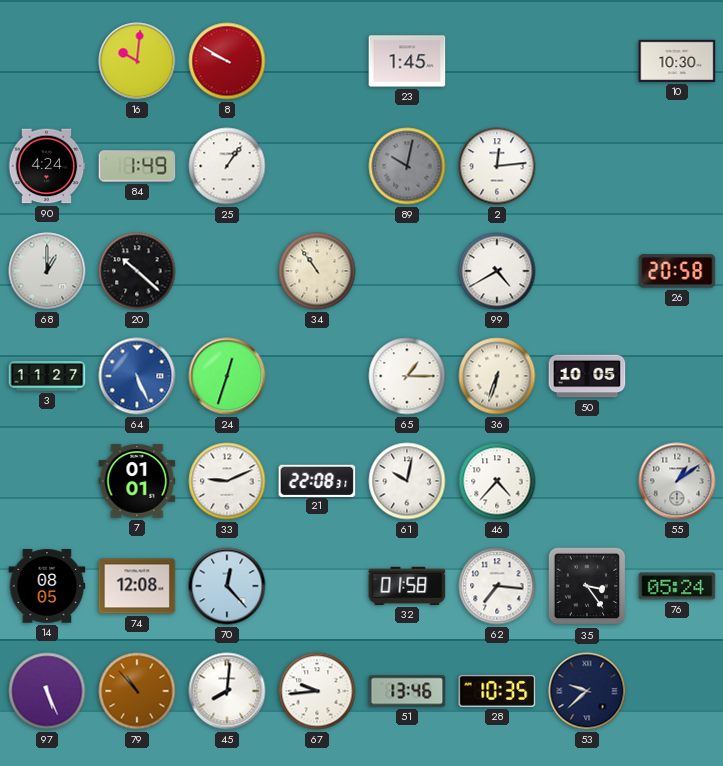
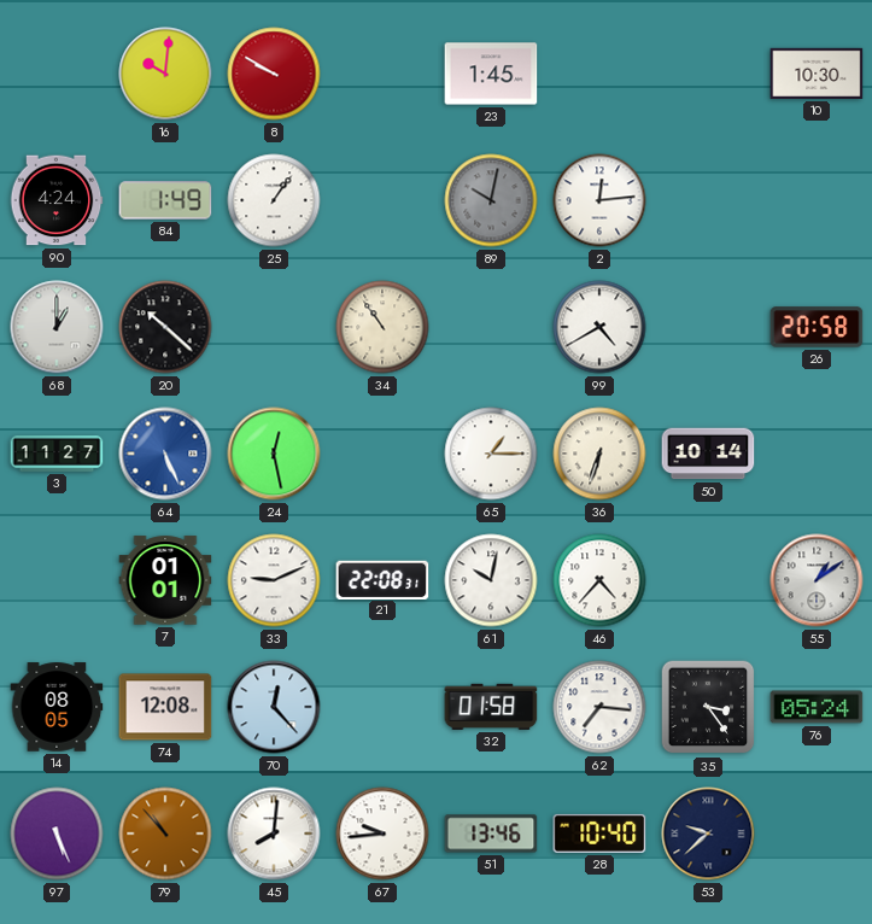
24: 12:33 -> 12:28
50: 10:05 -> 10:14
28: 10:35 -> 10:40
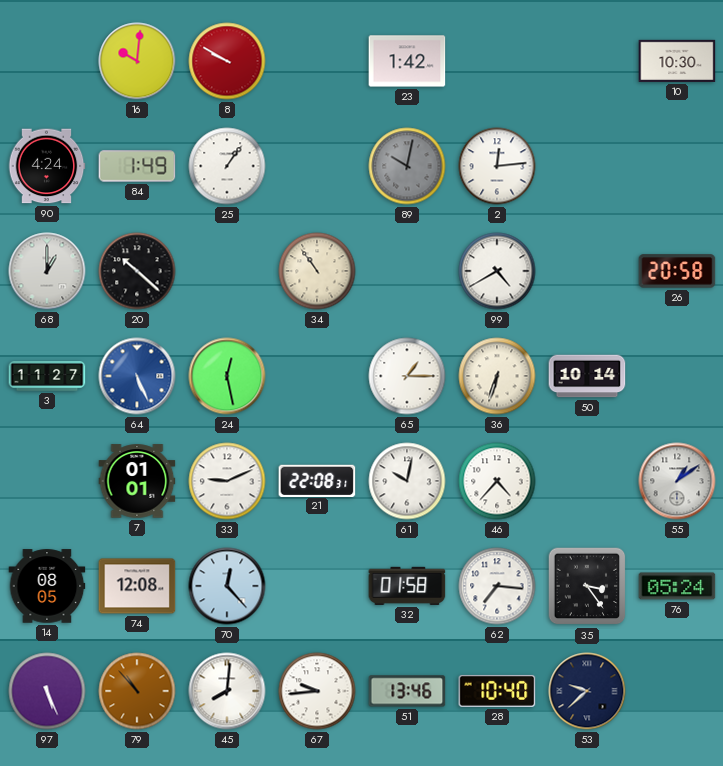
23: 1:45 -> 1:42
